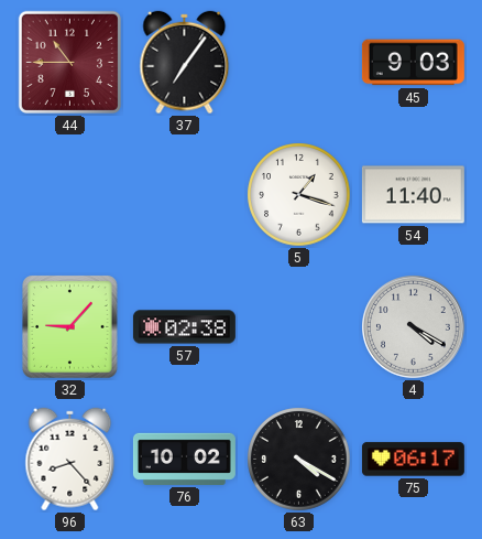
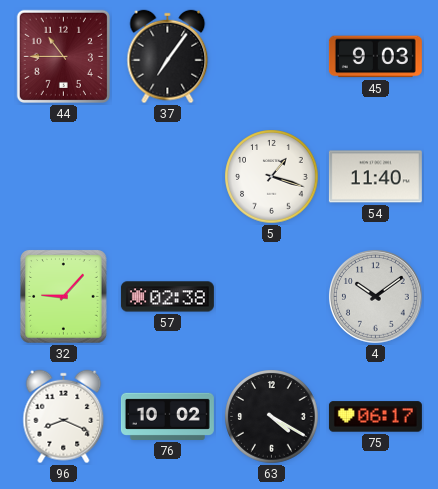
4: 4:20 -> 10:09
96: 8:23 -> 8:19
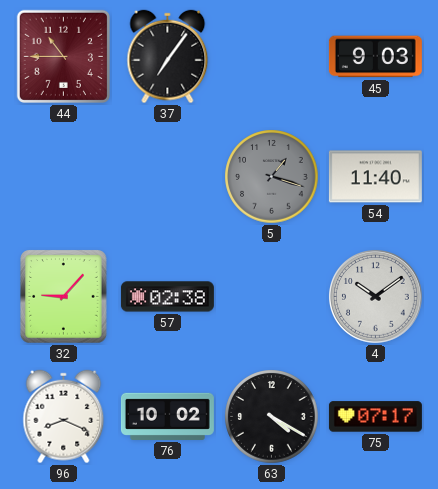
5 dial: white -> grey
75: 06:17 -> 07:17
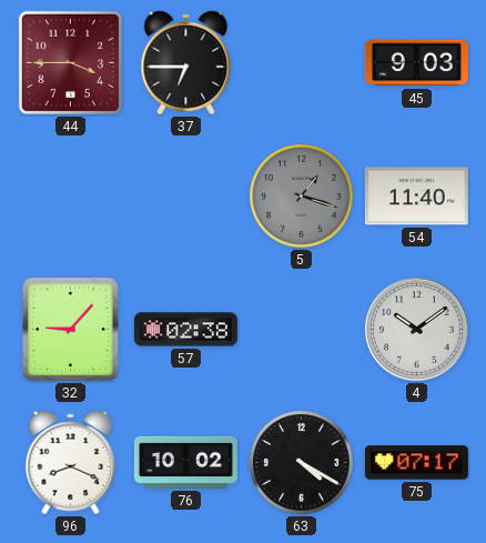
44: 10:45 -> 3:45
37: 7:06 -> 6:45
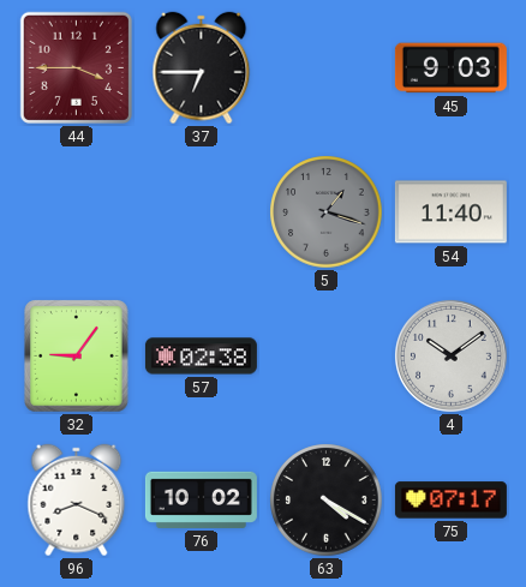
32: 9:07 -> 9:06
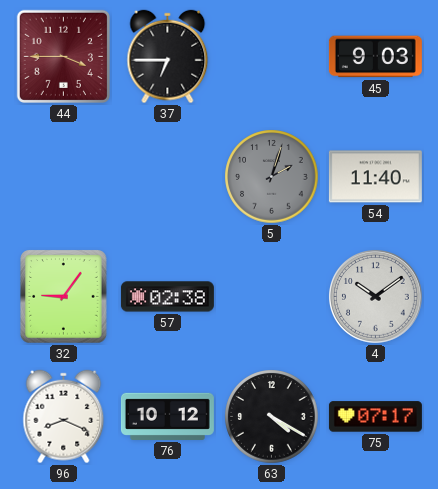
5: 1:18 -> 2:03
76: 10:02 -> 10:12
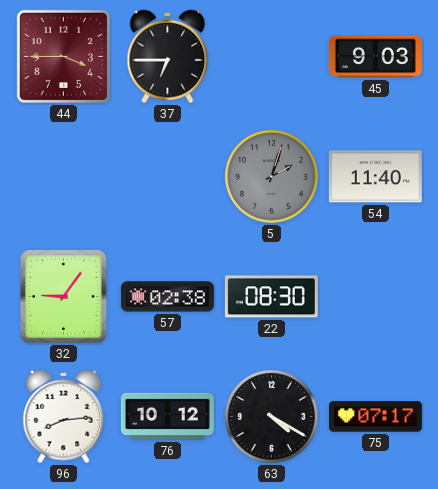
22: none -> 08:30
4: 10:09 -> none
96: 8:19 -> 8:14
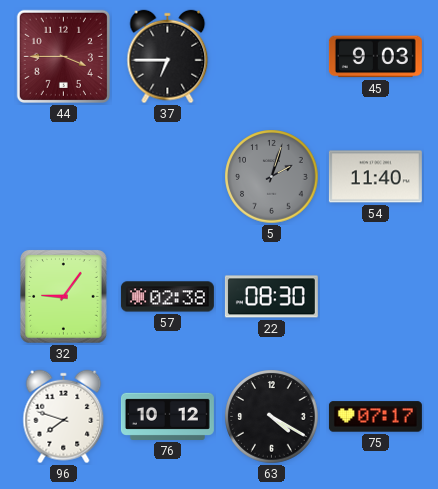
96: 8:14 -> 7:48
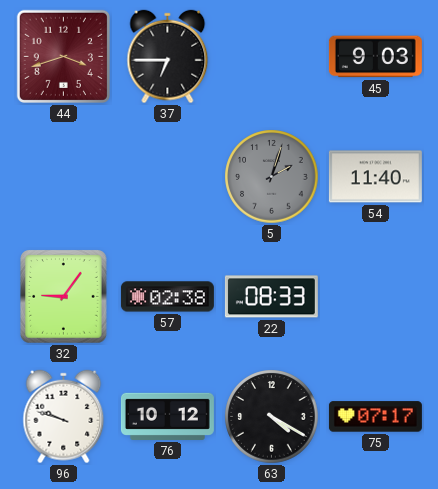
44: 3:45 -> 3:42
22: 08:30 -> 08:33
96: 7:48 -> 9:48
